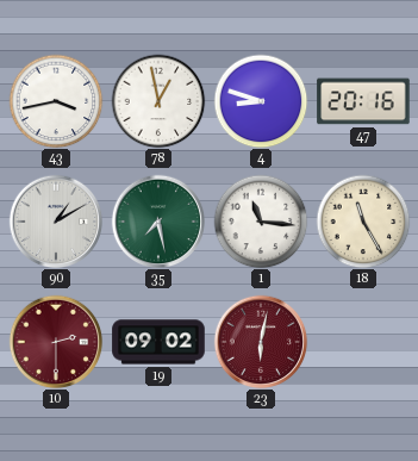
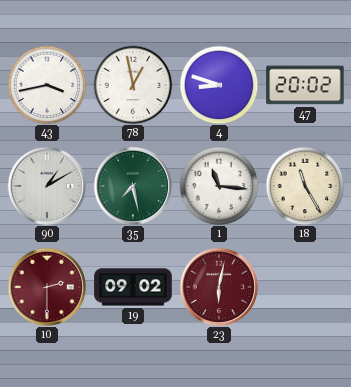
47: 20:16 -> 20:02
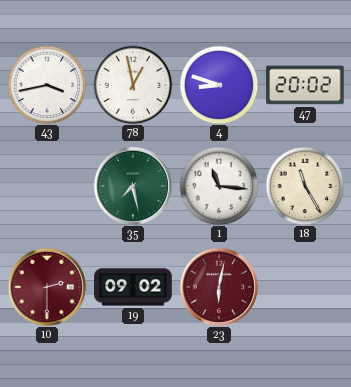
90: 1:10 -> none
